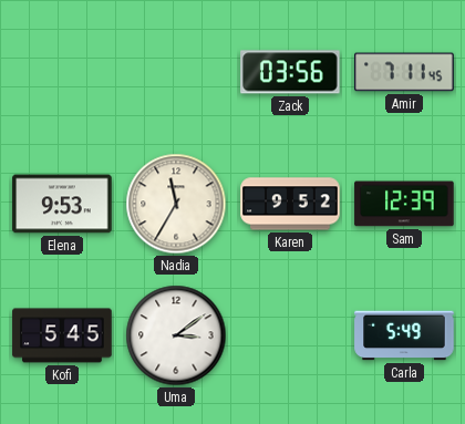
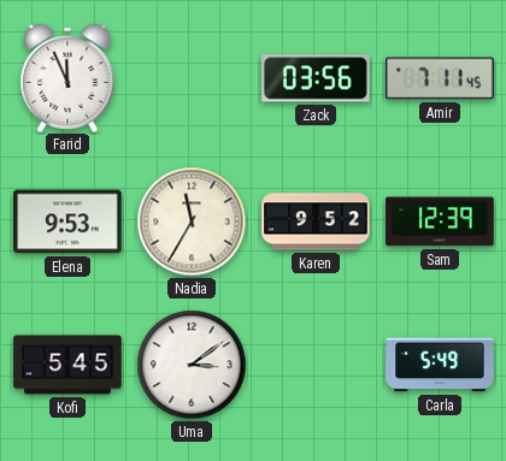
Farid: none -> 11:56
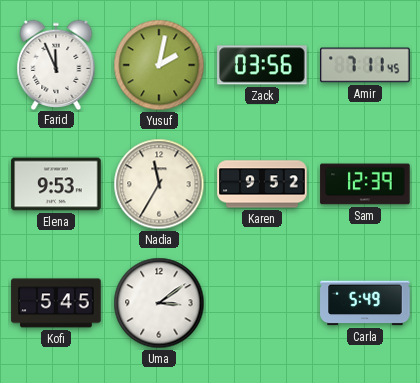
Yusuf: none -> 2:02
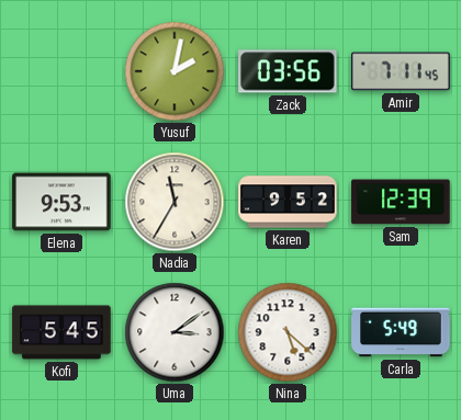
Farid: 11:56 -> none
Nina: none -> 5:22
